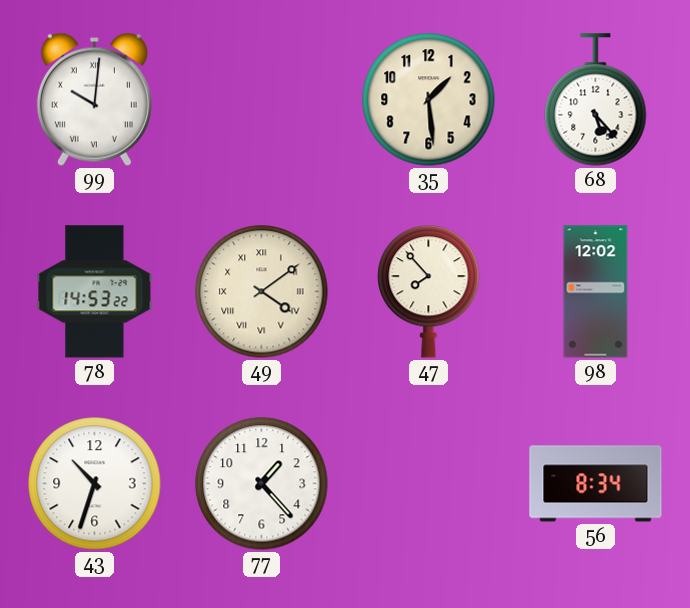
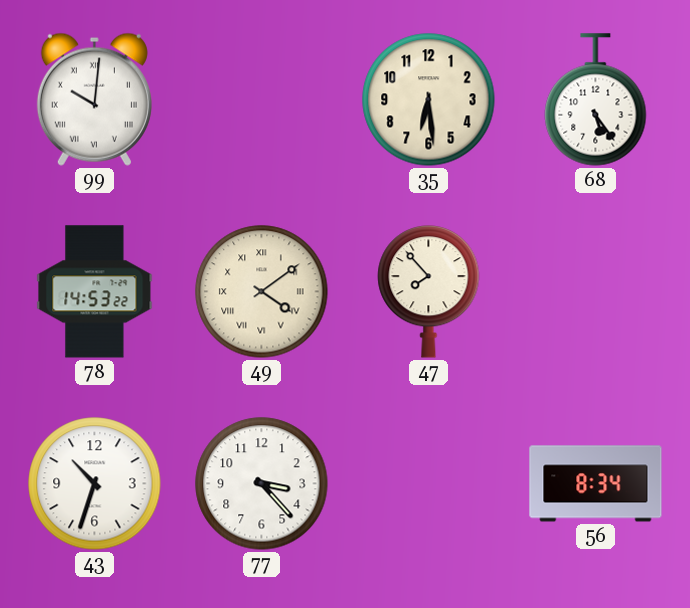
35: 1:29 -> 6:29
68: 5:23 -> 5:24
98: 12:02 -> none
77: 1:23 -> 3:23
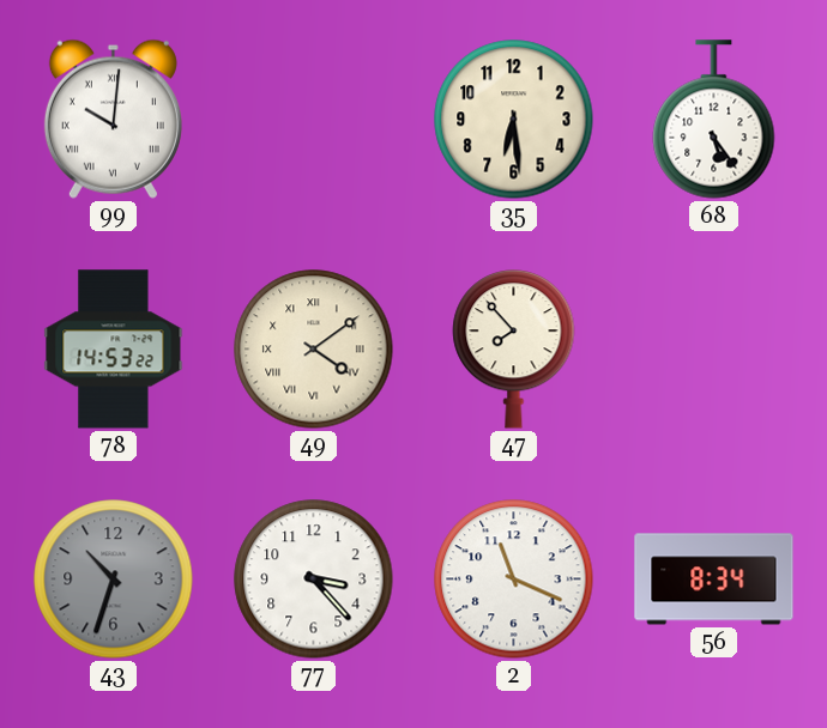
43 dial: white -> grey
2: none -> 11:19
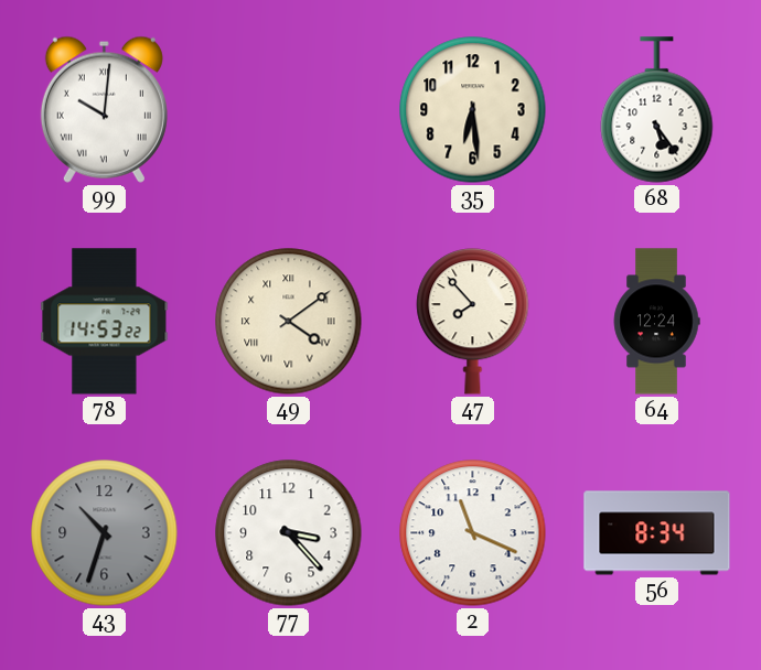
64: none -> 12:24
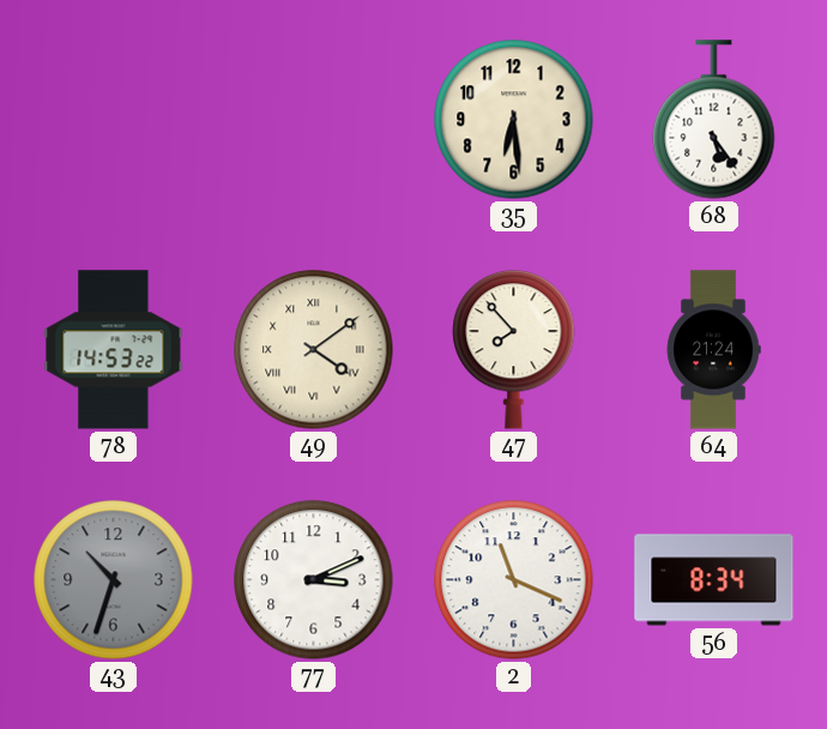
99: 10:01 -> none
64: 12:24 -> 21:24
77: 3:23 -> 3:11
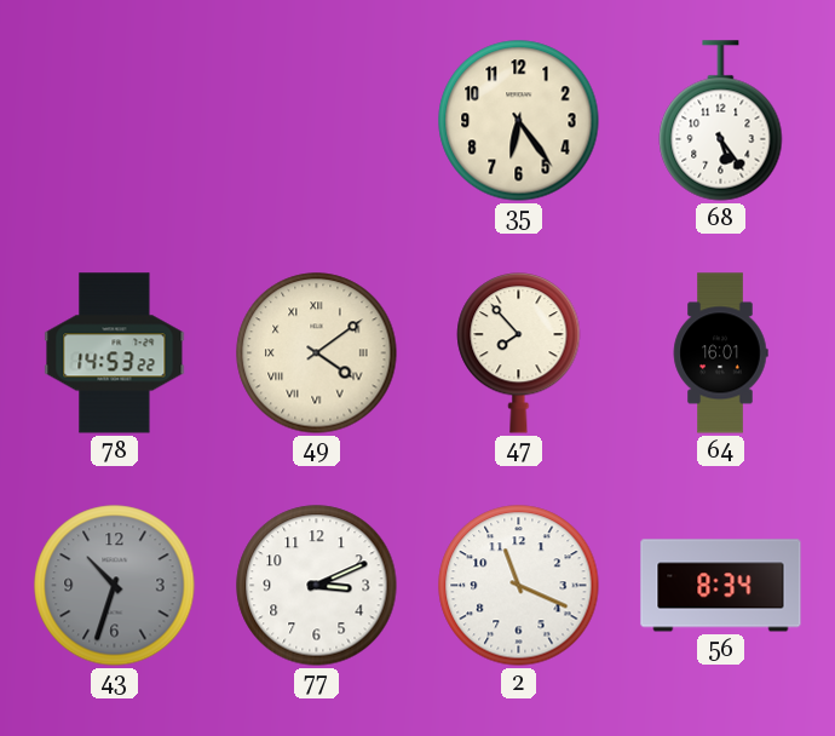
35: 6:29 -> 6:24
64: 21:24 -> 16:01
